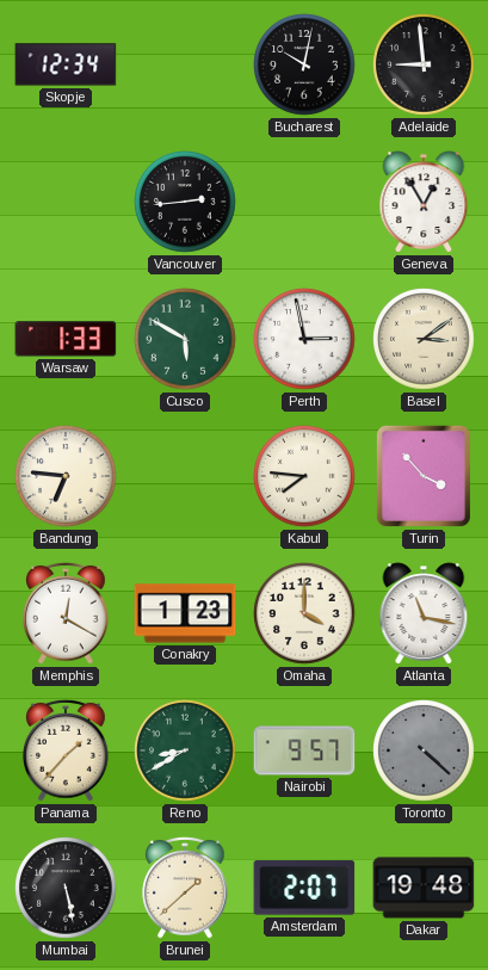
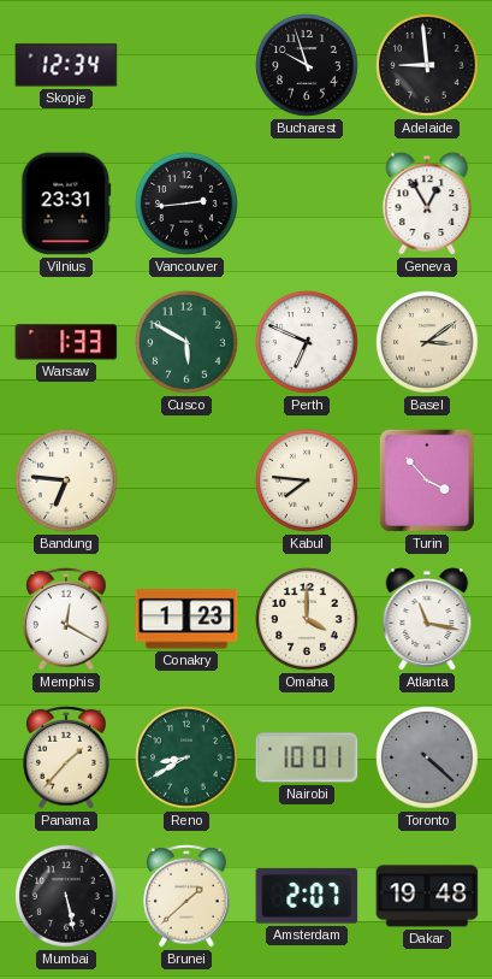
Bucharest: 10:02 -> 9:57
Vilnius: none -> 23:31
Perth: 2:58 -> 6:49
Nairobi: 9:57 -> 10:01
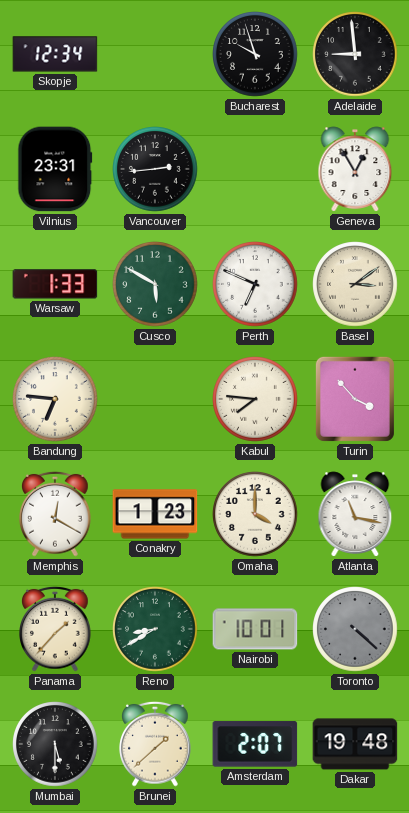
Mumbai: 5:28 -> 5:30
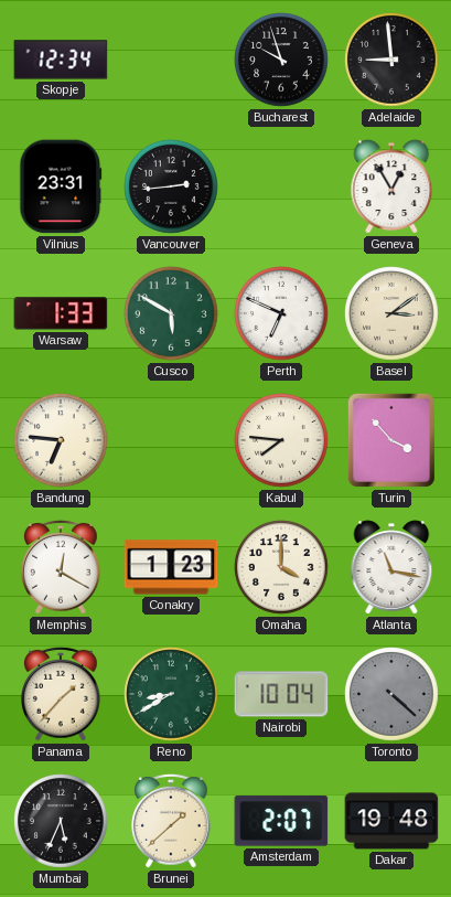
Nairobi: 10:01 -> 10:04
Mumbai: 5:30 -> 5:34
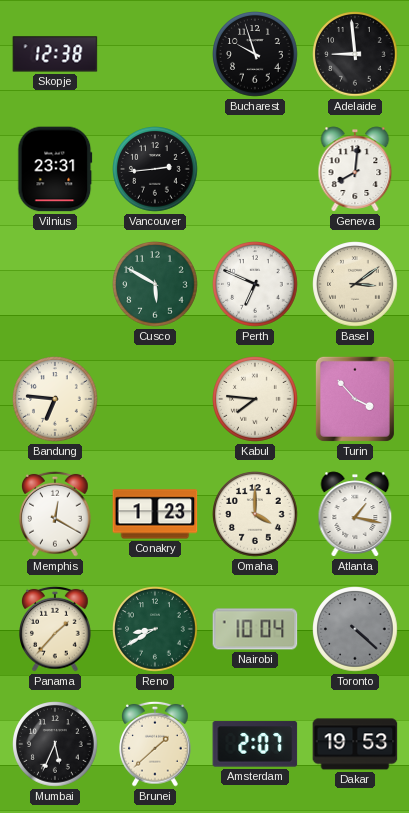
Skopje: 12:34 -> 12:38
Geneva: 12:55 -> 8:01
Warsaw: 1:33 -> none
Atlanta: 11:17 -> 1:17
Dakar: 19:48 -> 19:53
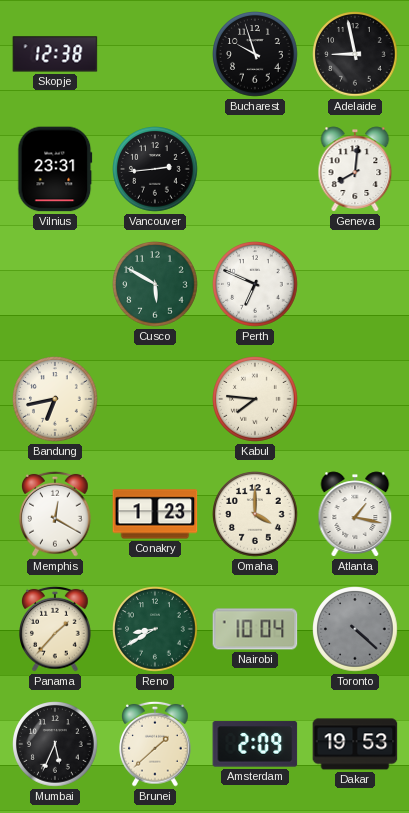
Adelaide: 8:59 -> 8:58
Basel: 3:09 -> none
Bandung: 6:46 -> 6:43
Turin: 3:53 -> none
Amsterdam: 2:07 -> 2:09
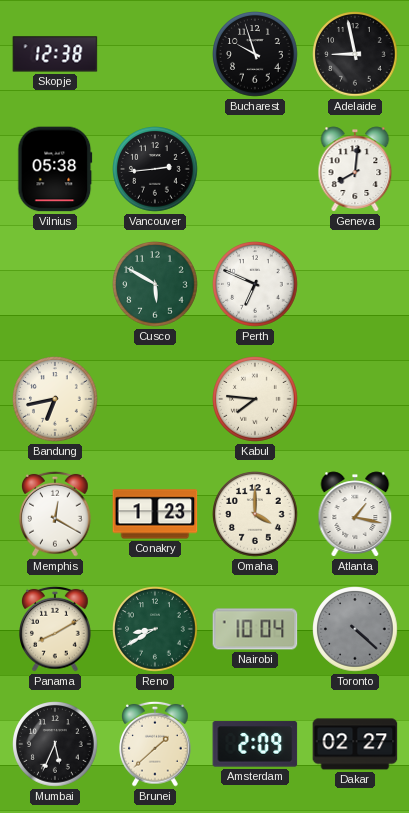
Vilnius: 23:31 -> 05:38
Panama: 1:37 -> 8:10
Dakar: 19:53 -> 02:27
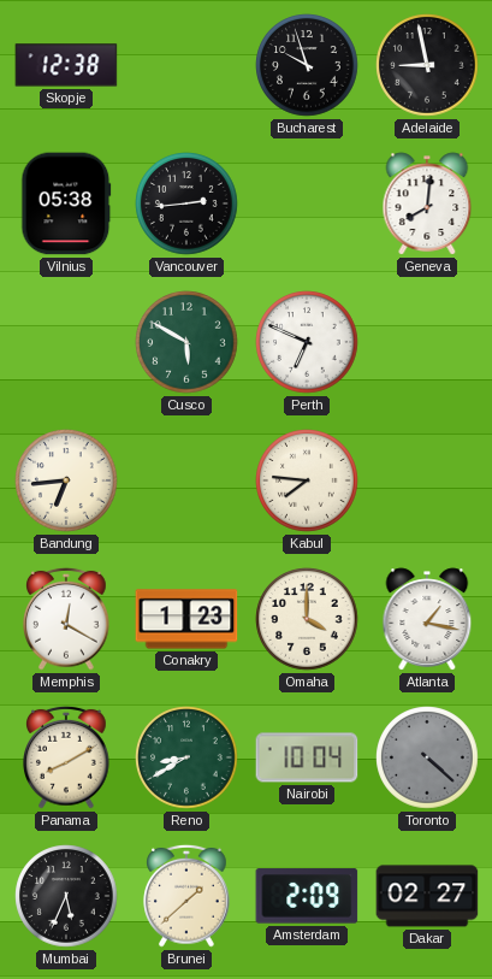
Bandung: 6:43 -> 6:44
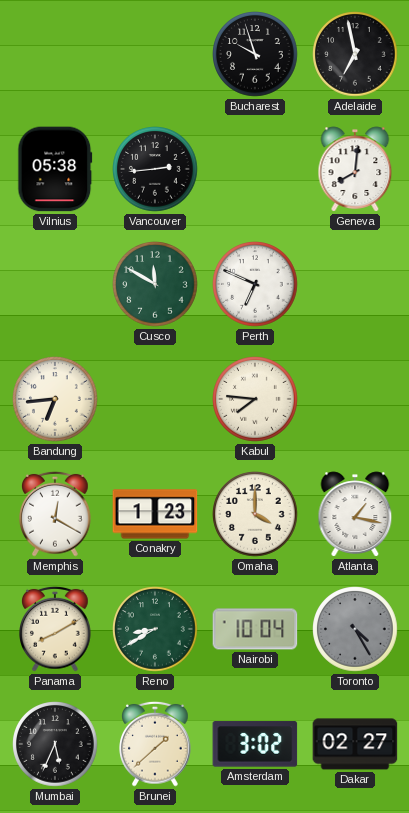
Skopje: 12:38 -> none
Adelaide: 8:58 -> 6:58
Cusco: 5:50 -> 11:50
Toronto: 4:22 -> 4:25
Amsterdam: 2:09 -> 3:02
